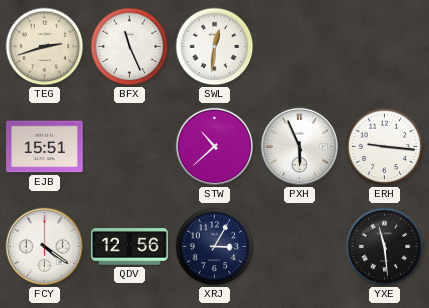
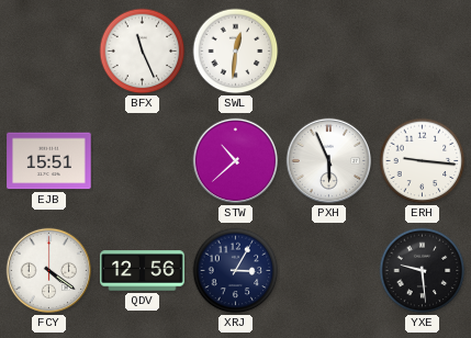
TEG: 2:42 -> none
YXE: 11:29 -> 9:29
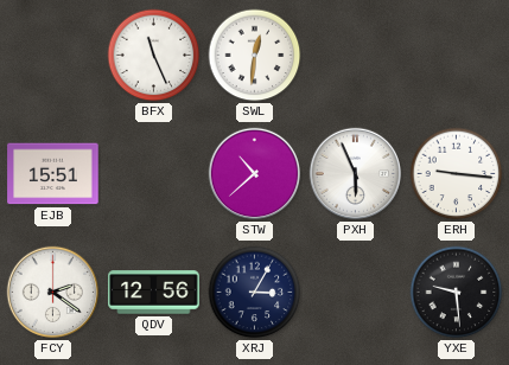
FCY: 4:21 -> 2:21
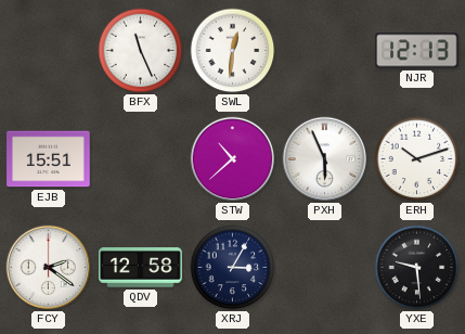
NJR: none -> 12:13
ERH: 9:16 -> 10:12
QDV: 12:56 -> 12:58
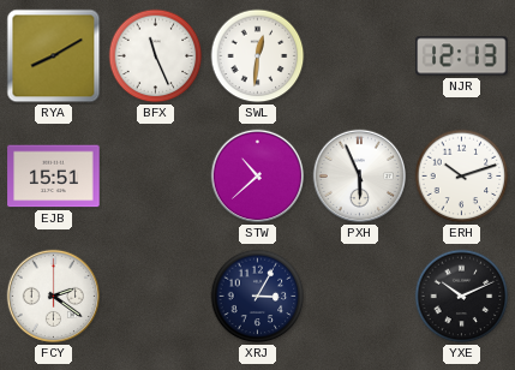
RYA: none -> 8:10
QDV: 12:58 -> none
YXE: 9:29 -> 10:11
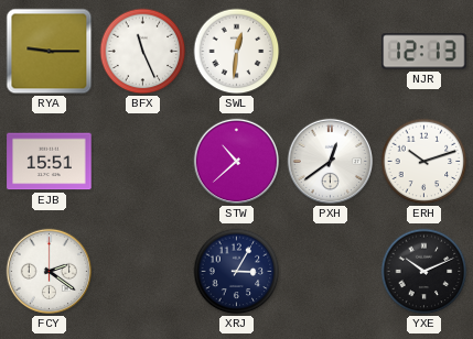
RYA: 8:10 -> 9:15
PXH: 5:56 -> 12:39
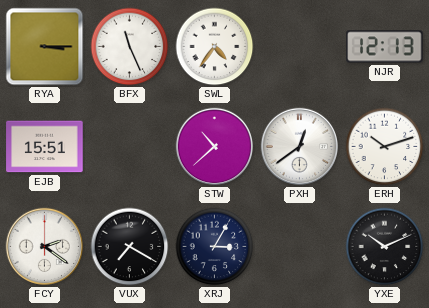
RYA: 9:15 -> 3:15
SWL: 12:31 -> 4:36
VUX: none -> 7:20
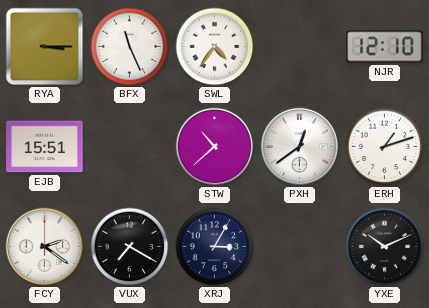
NJR: 12:13 -> 12:10
ERH: 10:12 -> 1:12
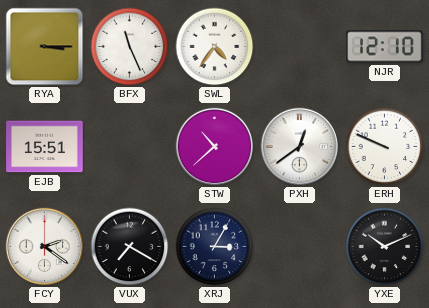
ERH: 1:12 -> 9:49
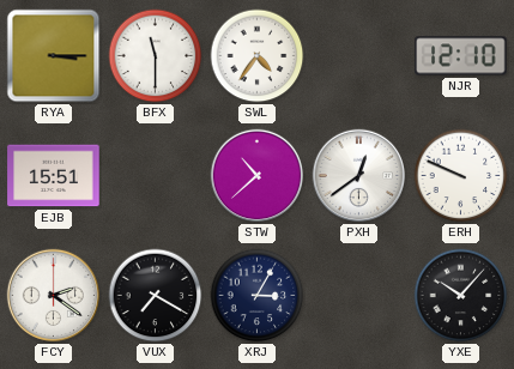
BFX: 11:26 -> 11:30
YXE: 10:11 -> 10:07
